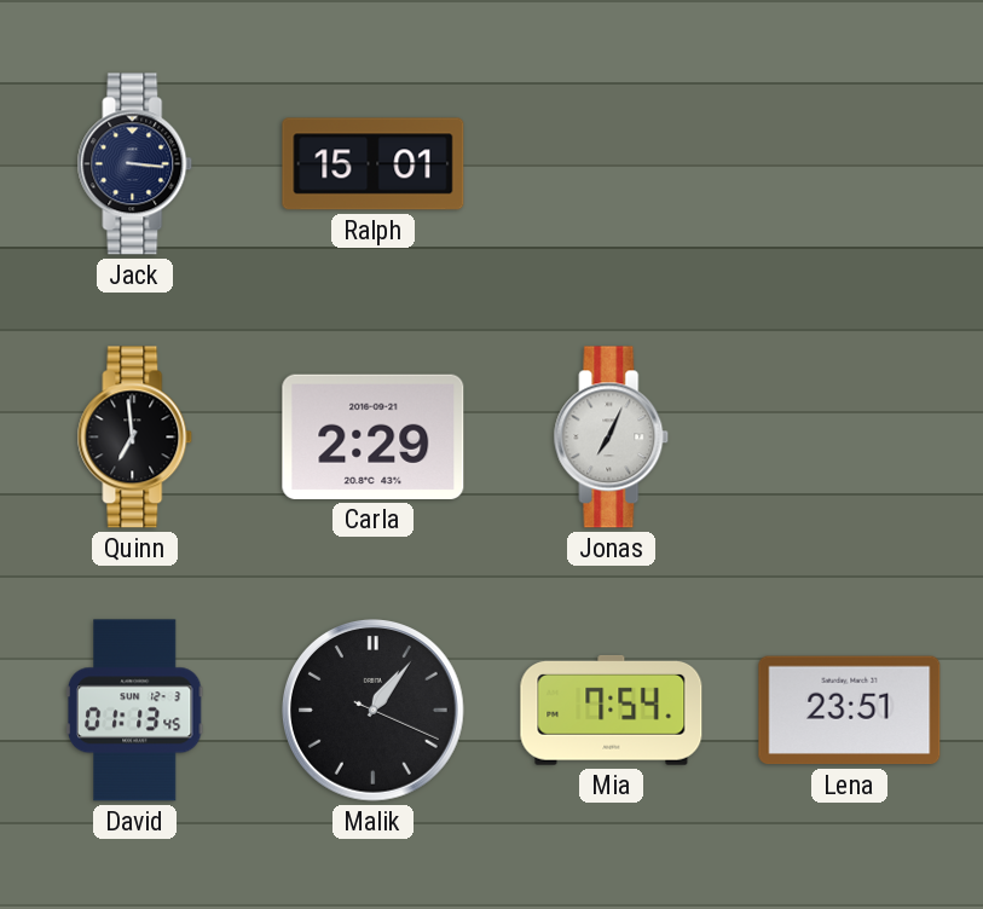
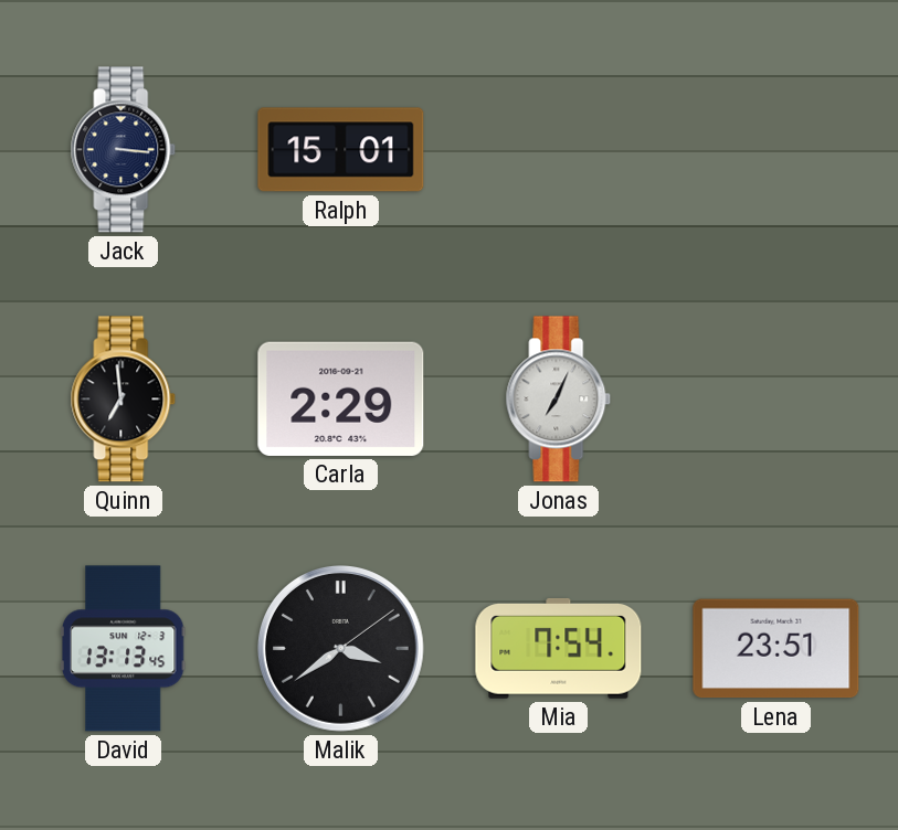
David: 01:13 -> 13:13
Malik: 1:06 -> 3:39
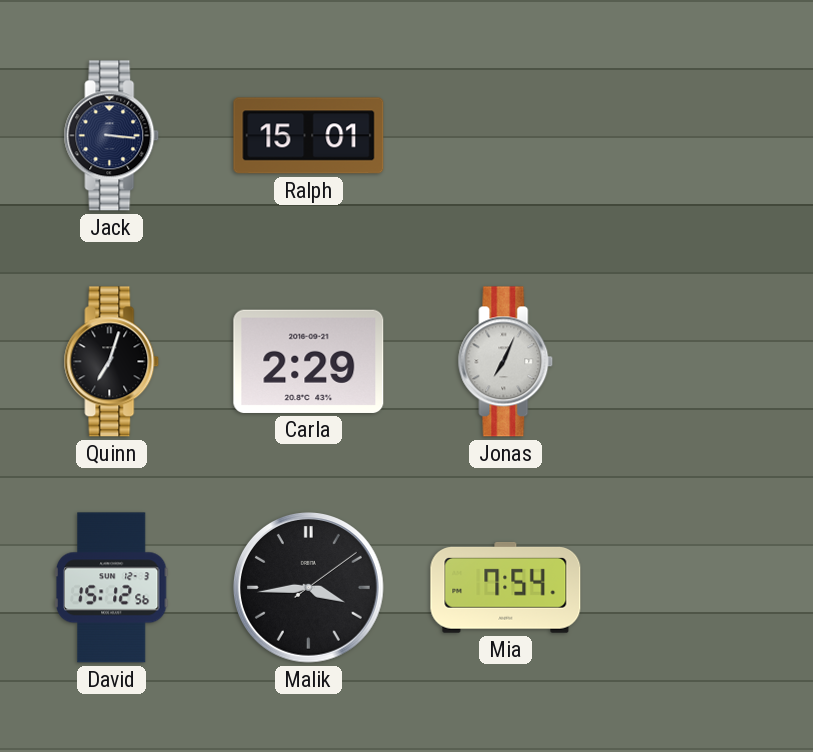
Quinn: 6:59 -> 7:03
David: 13:13 -> 15:12
Malik: 3:39 -> 3:44
Lena: 23:51 -> none
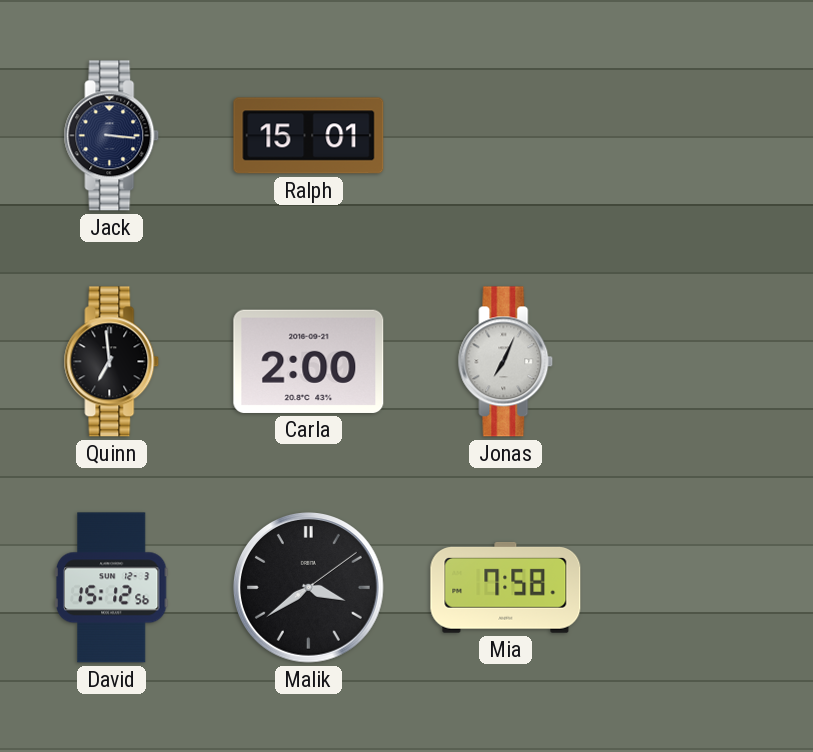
Quinn: 7:03 -> 6:59
Carla: 2:29 -> 2:00
Malik: 3:44 -> 3:39
Mia: 7:54 -> 7:58
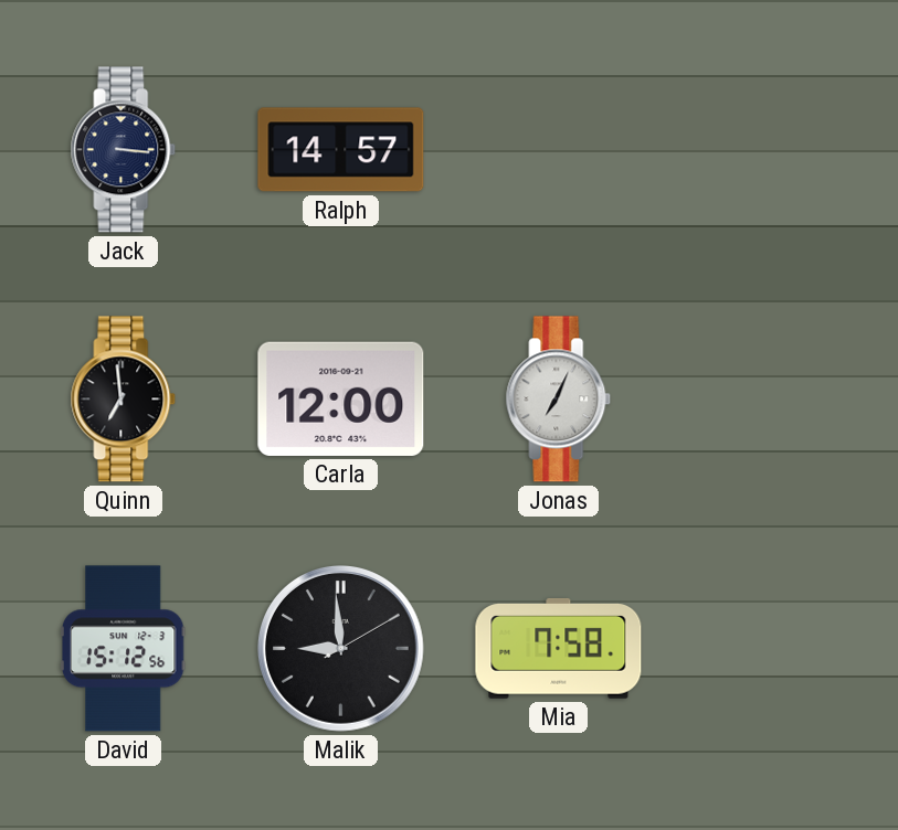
Ralph: 15:01 -> 14:57
Carla: 2:00 -> 12:00
Malik: 3:39 -> 8:59
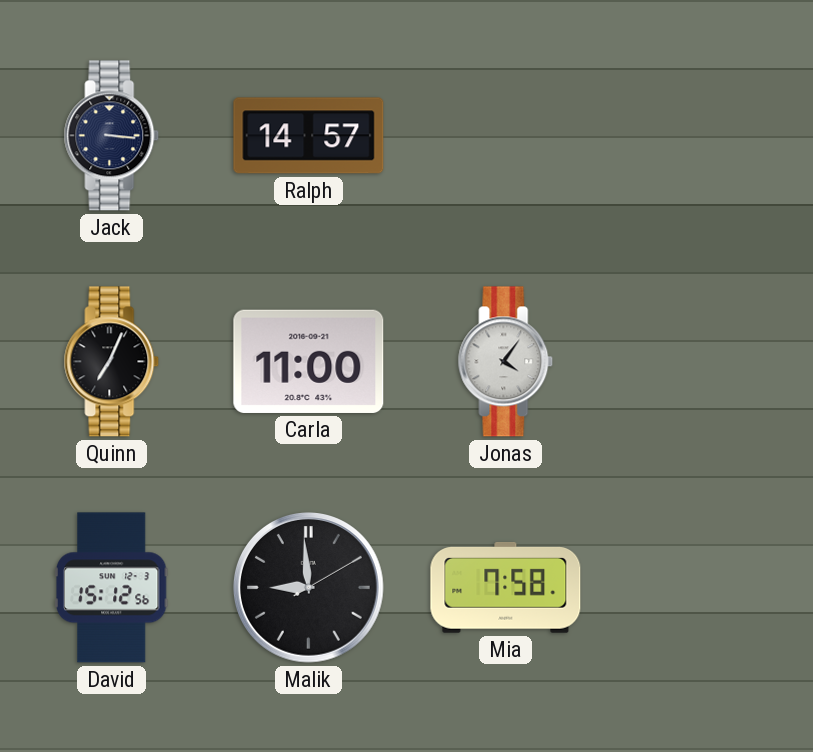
Quinn: 6:59 -> 7:04
Carla: 12:00 -> 11:00
Jonas: 7:04 -> 4:06
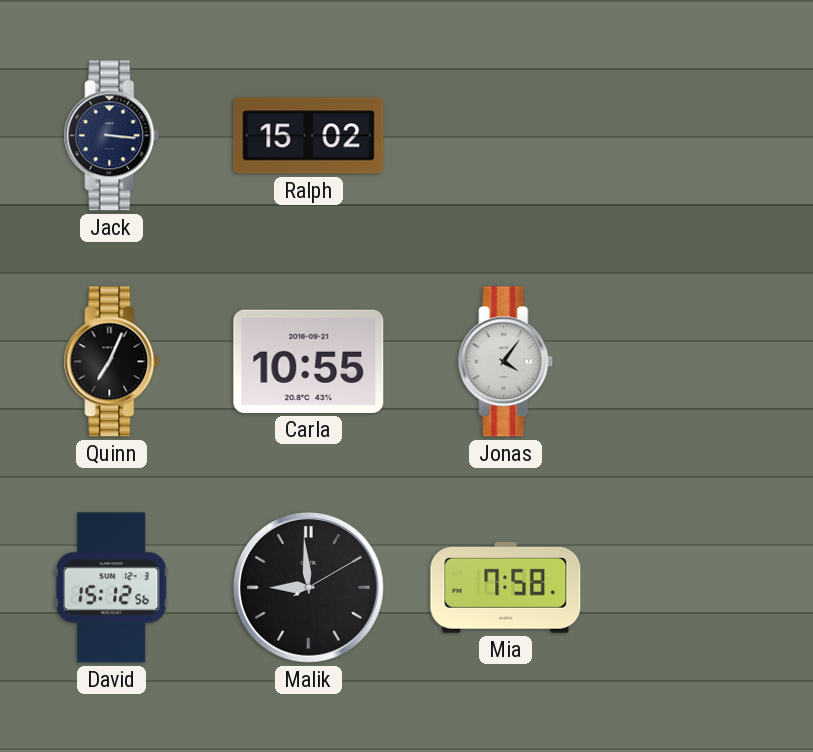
Ralph: 14:57 -> 15:02
Carla: 11:00 -> 10:55
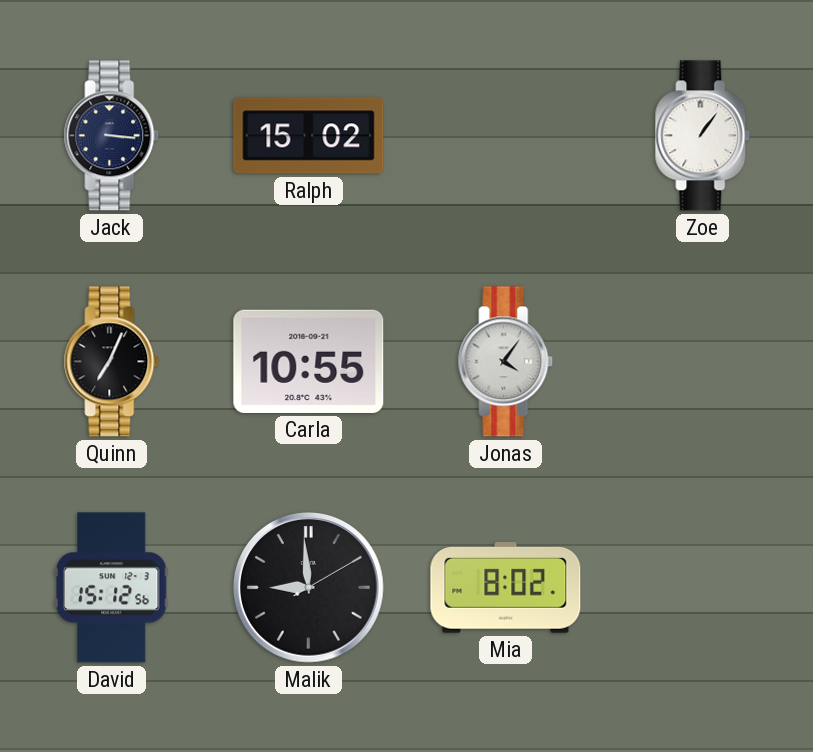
Zoe: none -> 1:06
Mia: 7:58 -> 8:02
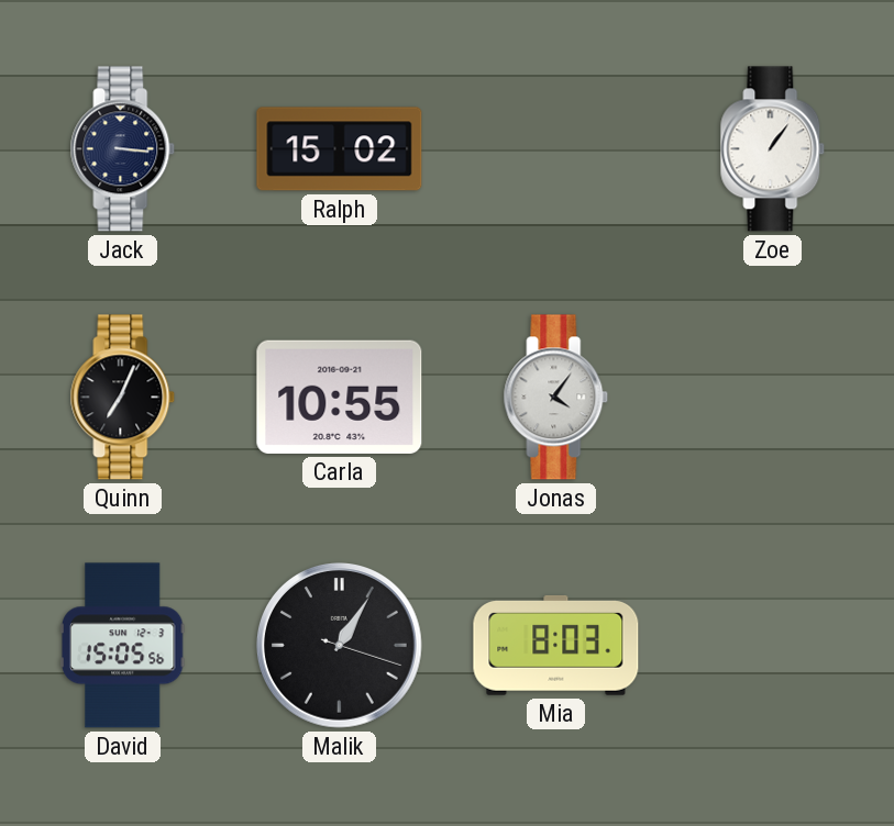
David: 15:12 -> 15:05
Malik: 8:59 -> 1:05
Mia: 8:02 -> 8:03
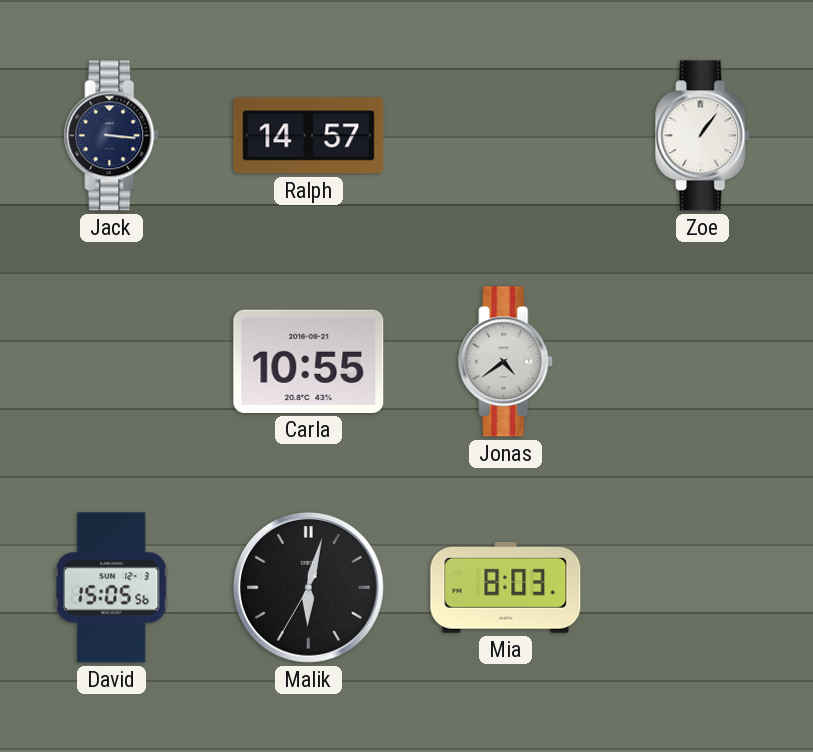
Ralph: 15:02 -> 14:57
Quinn: 7:04 -> none
Jonas: 4:06 -> 4:39
Malik: 1:05 -> 6:02
